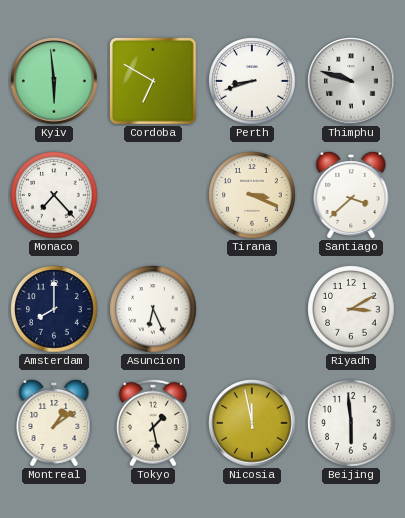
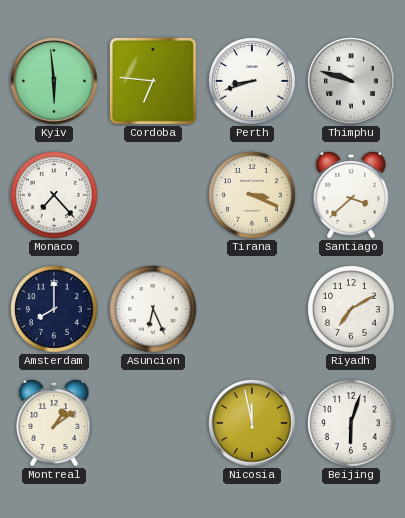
Cordoba: 6:50 -> 6:46
Riyadh: 3:10 -> 7:10
Tokyo: 1:28 -> none
Beijing: 5:59 -> 6:03
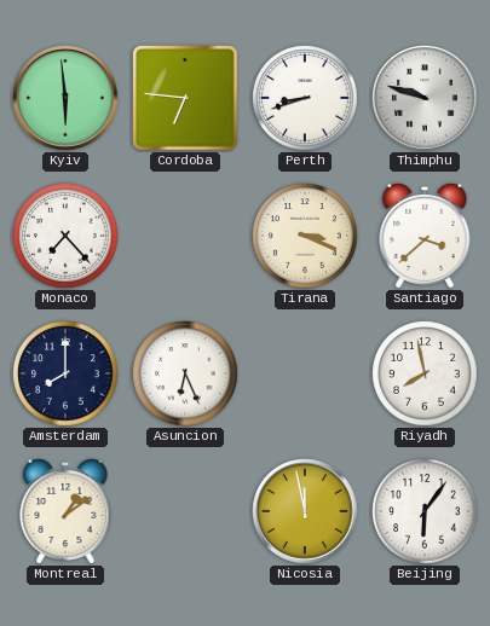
Riyadh: 7:10 -> 7:58
Beijing: 6:03 -> 6:06
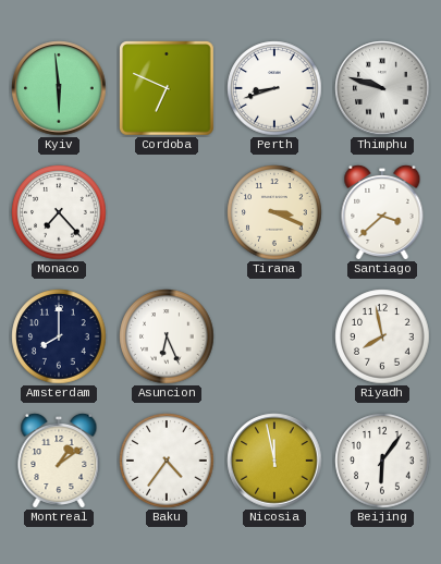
Cordoba: 6:46 -> 6:49
Baku: none -> 4:36
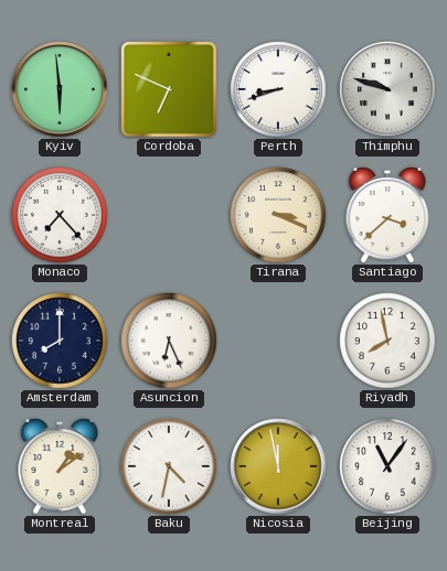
Baku: 4:36 -> 4:32
Beijing: 6:06 -> 11:06
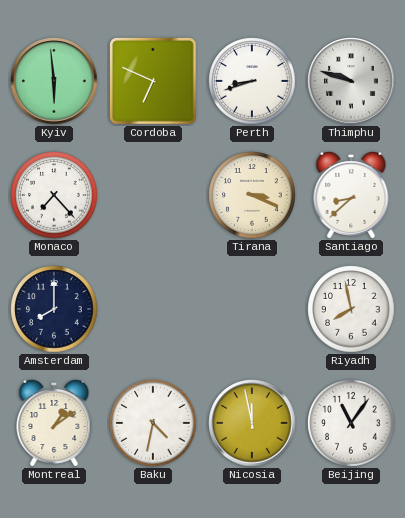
Santiago: 3:38 -> 8:38
Asuncion: 6:26 -> none
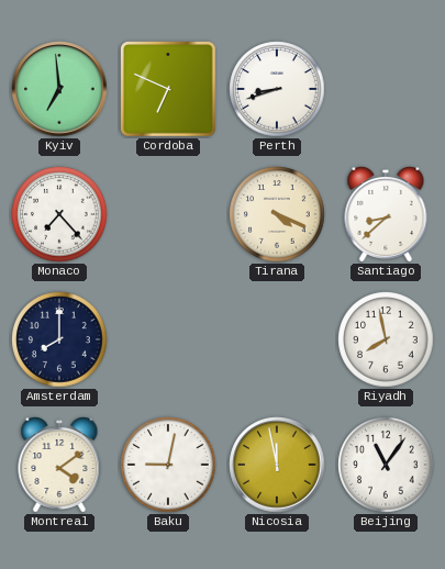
Kyiv: 5:59 -> 6:59
Thimphu: 9:48 -> none
Tirana: 3:19 -> 4:19
Montreal: 1:09 -> 4:09
Baku: 4:32 -> 9:02
